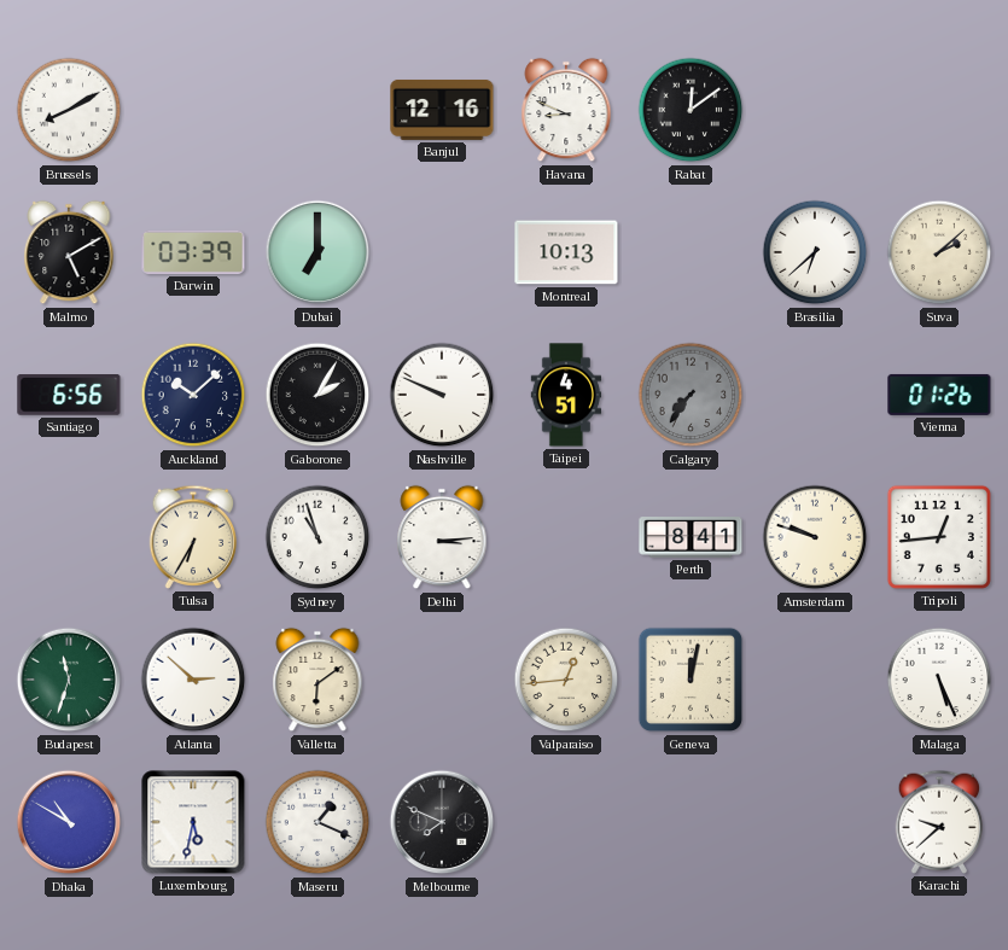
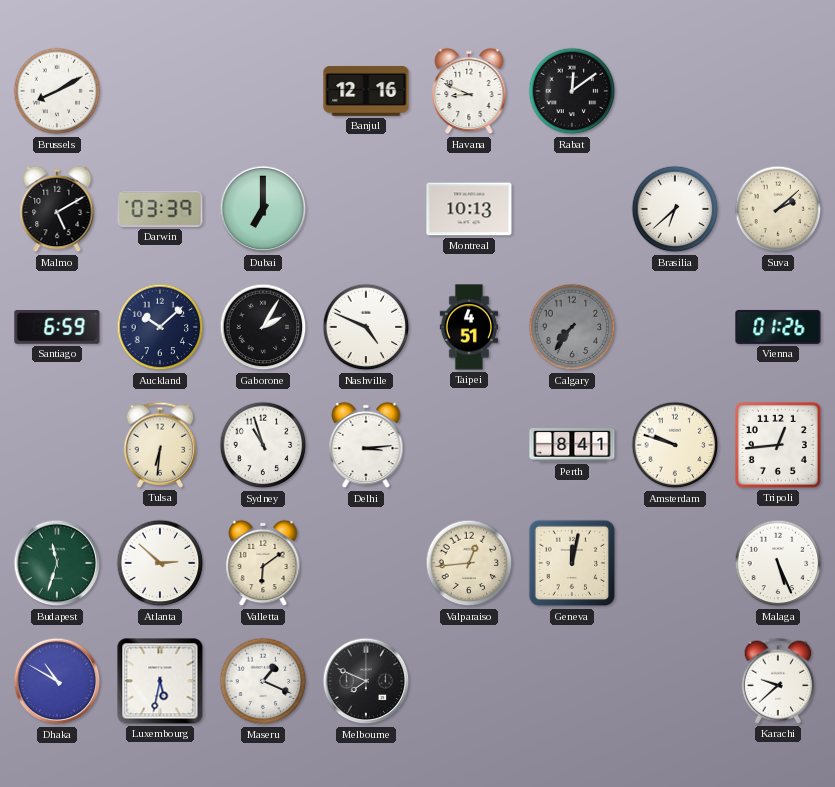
Santiago: 6:56 -> 6:59
Nashville: 9:49 -> 4:49
Tulsa: 6:35 -> 6:31
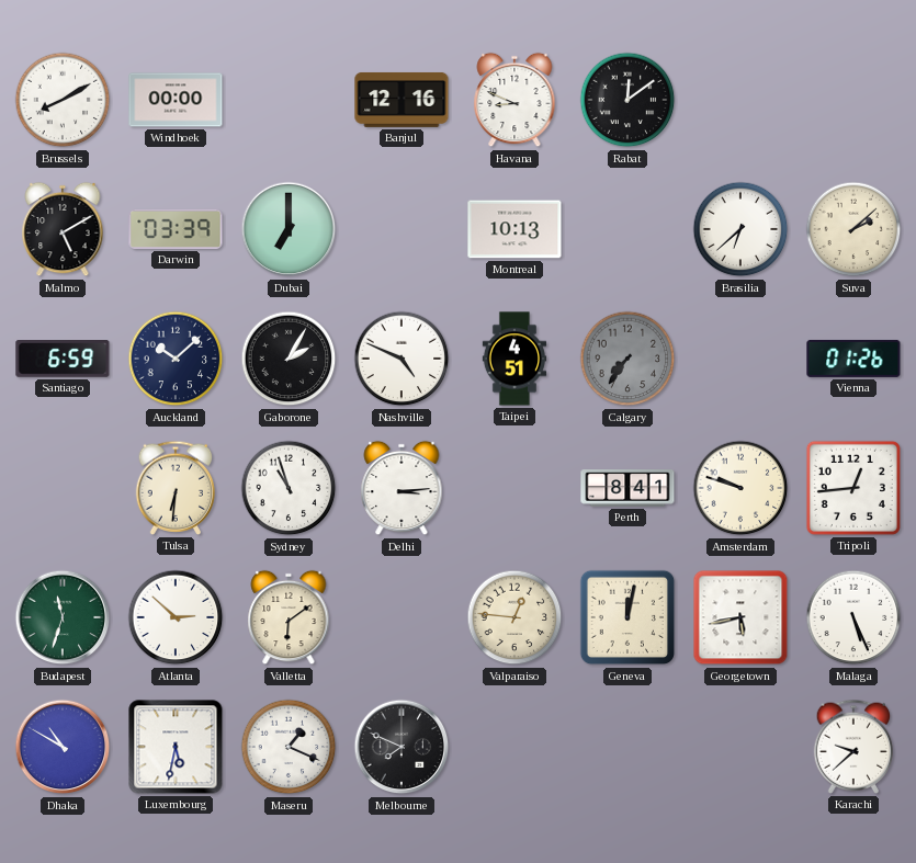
Windhoek: none -> 00:00
Valparaiso: 12:44 -> 12:46
Georgetown: none -> 5:43
